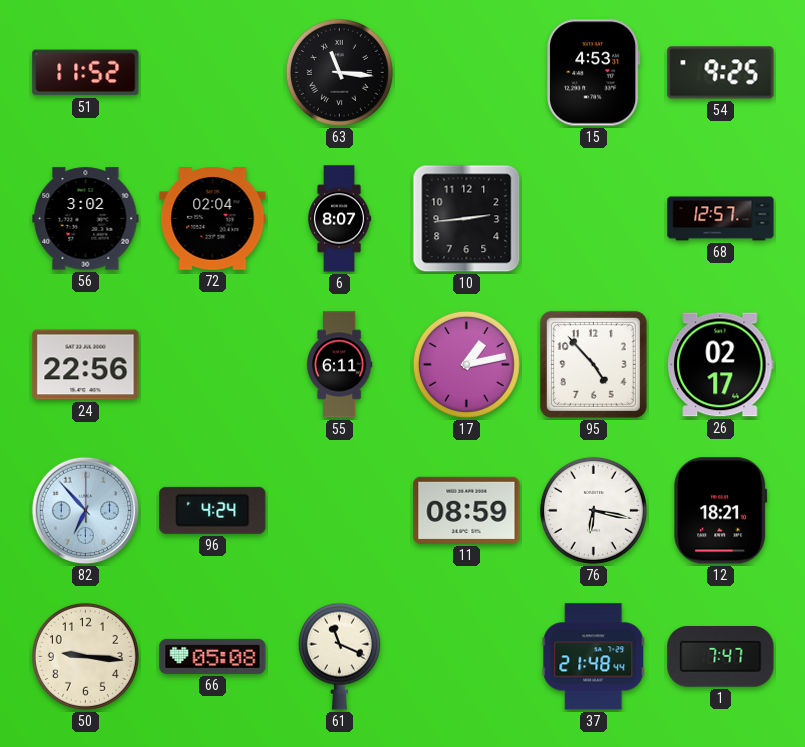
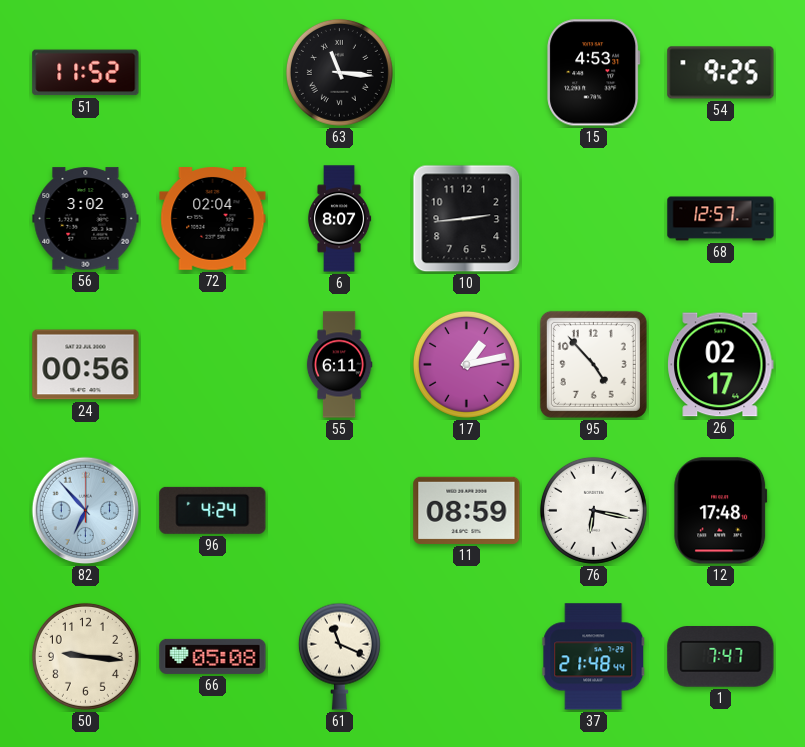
24: 22:56 -> 00:56
12: 18:21 -> 17:48
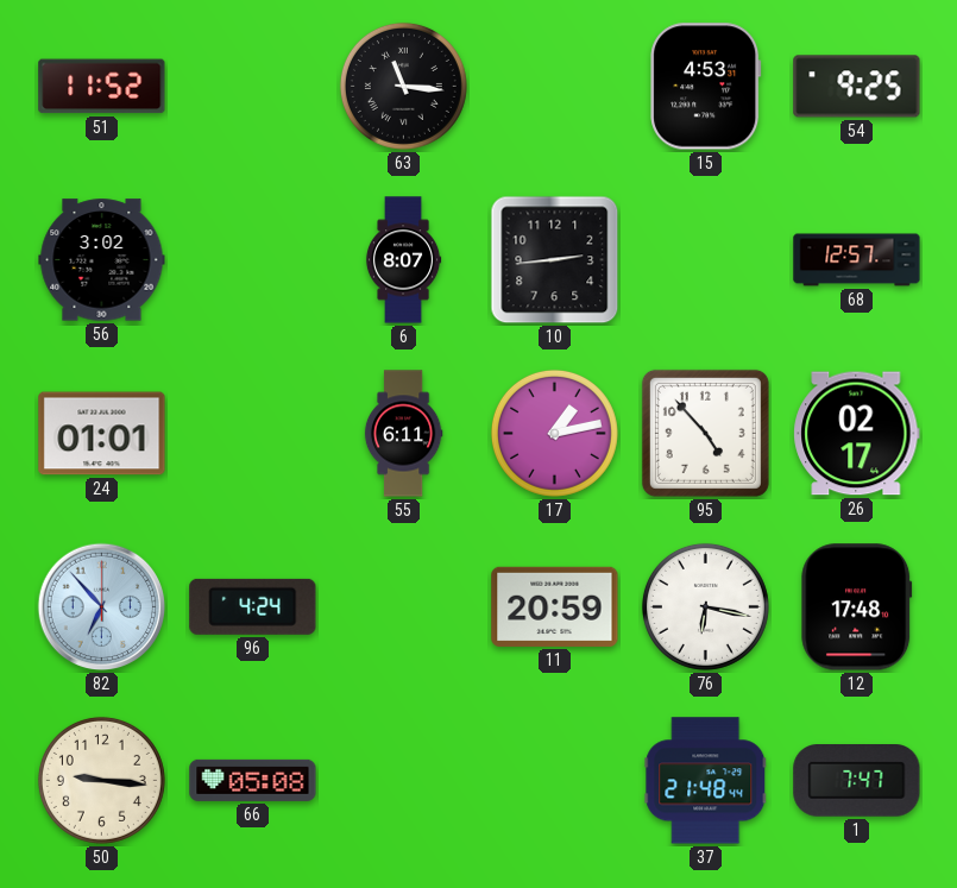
72: 02:04 -> none
24: 00:56 -> 01:01
11: 08:59 -> 20:59
61: 11:19 -> none
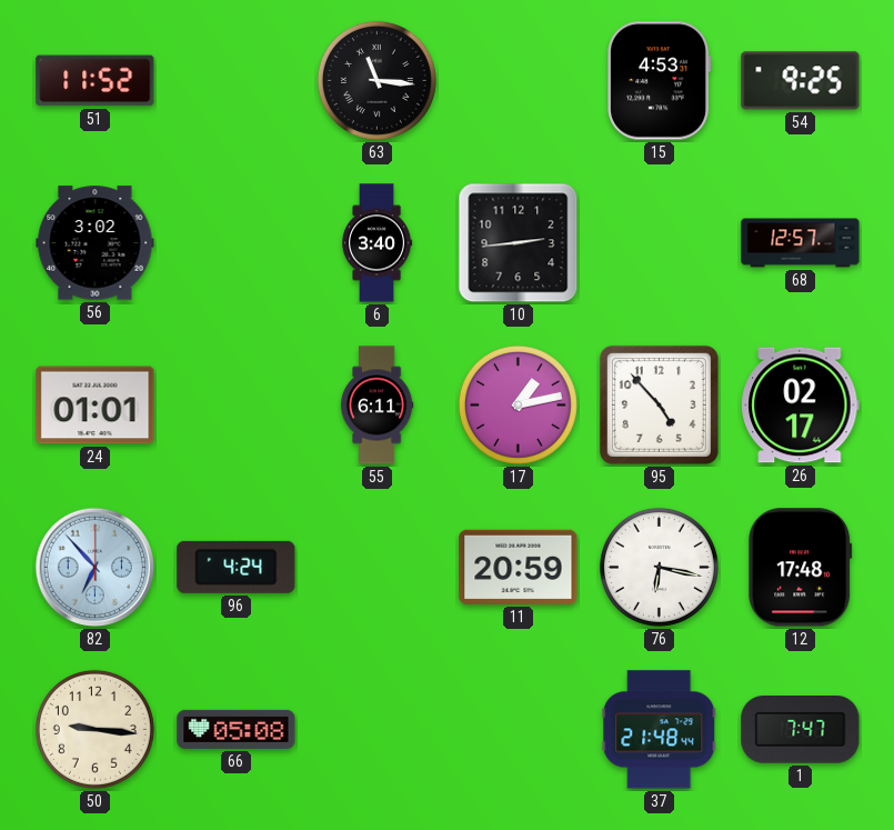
6: 8:07 -> 3:40
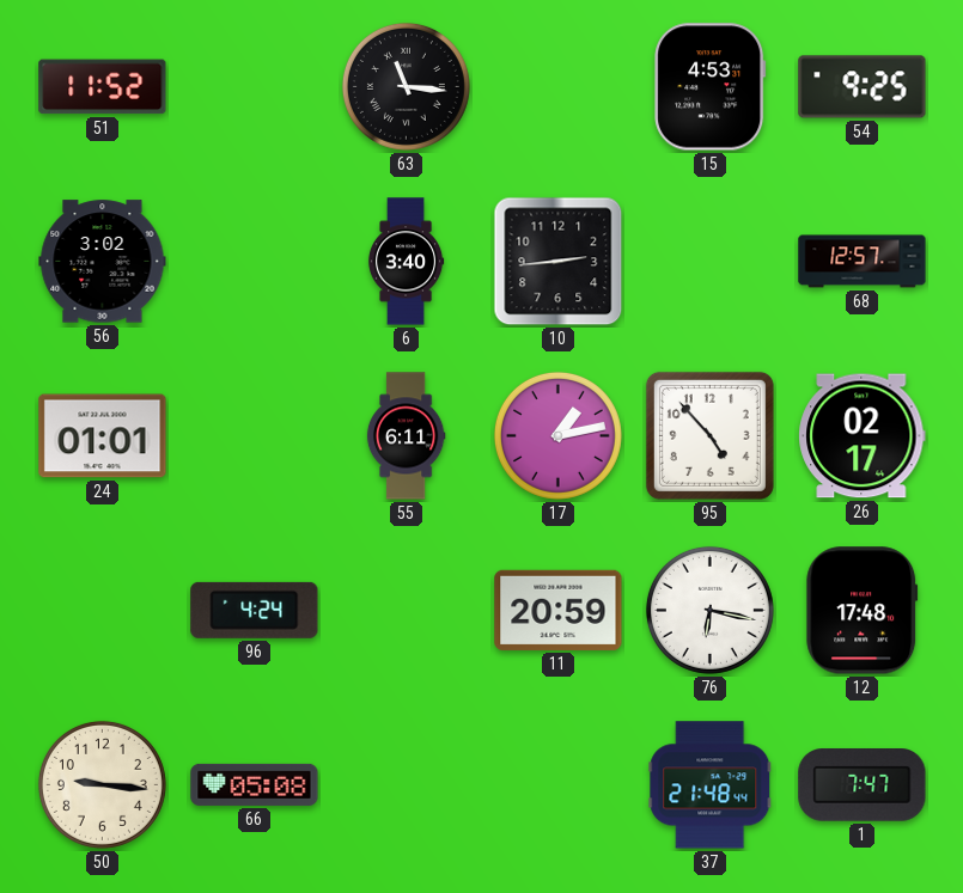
82: 6:53 -> none
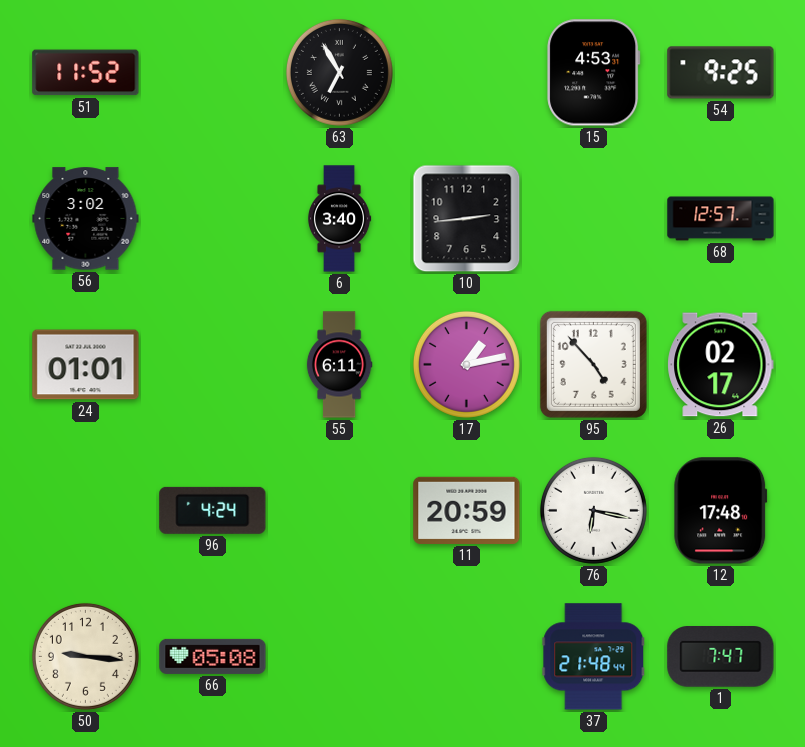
63: 11:16 -> 6:55
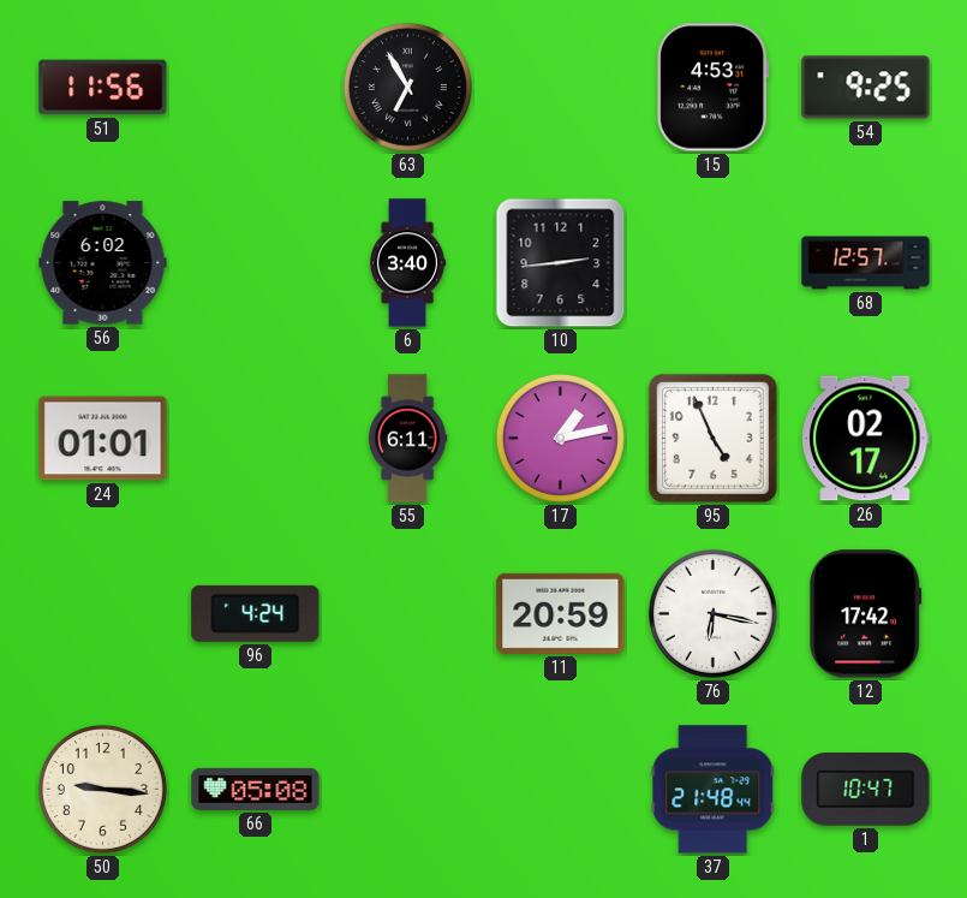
51: 11:52 -> 11:56
56: 3:02 -> 6:02
95: 4:53 -> 4:56
12: 17:48 -> 17:42
1: 7:47 -> 10:47
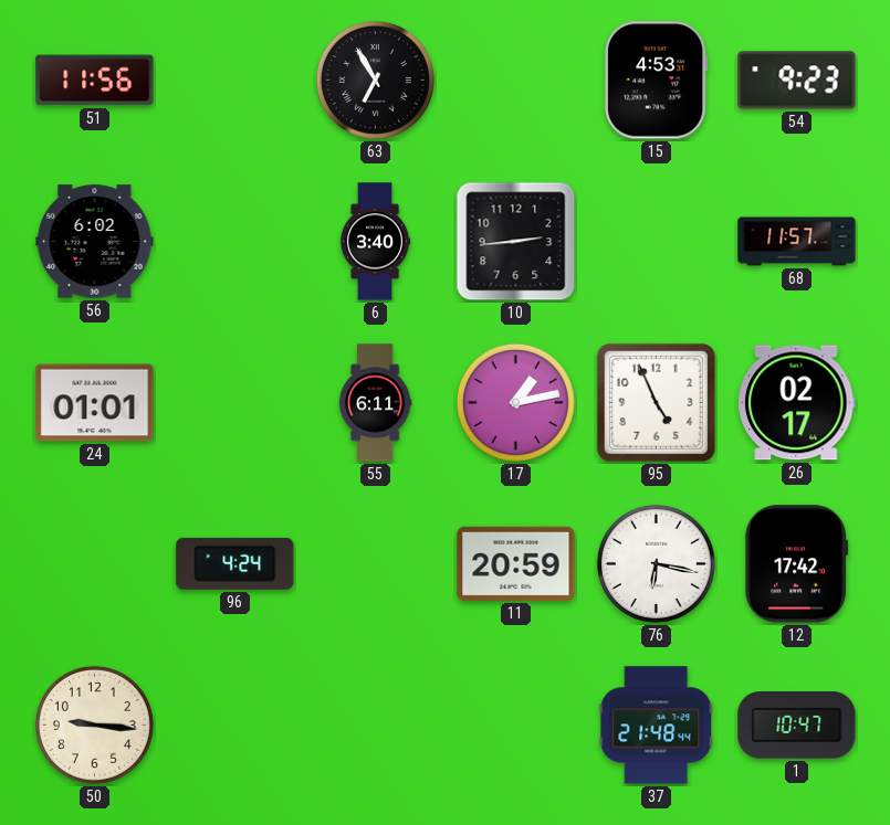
54: 9:25 -> 9:23
68: 12:57 -> 11:57
66: 05:08 -> none
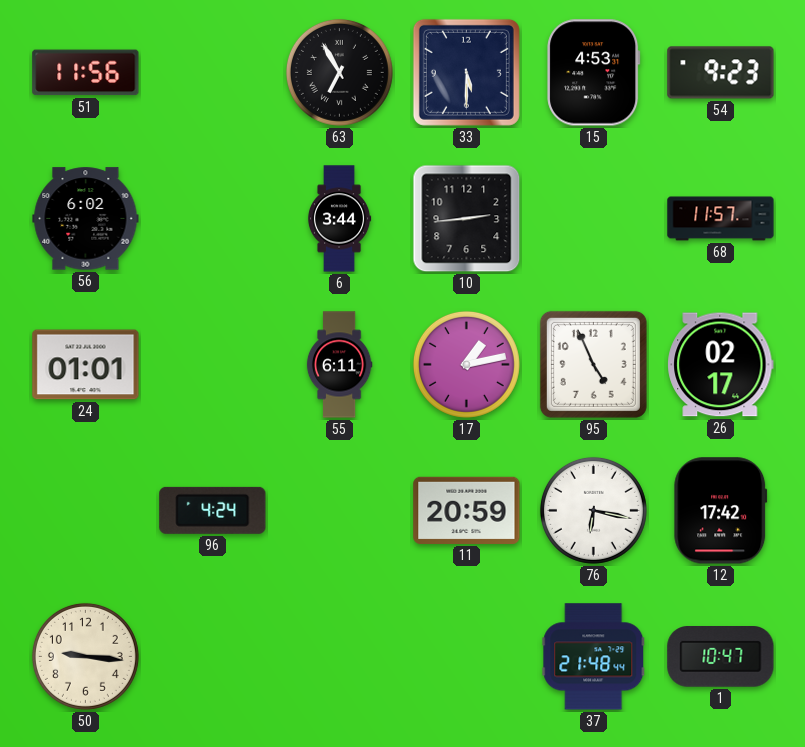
33: none -> 5:30
6: 3:40 -> 3:44
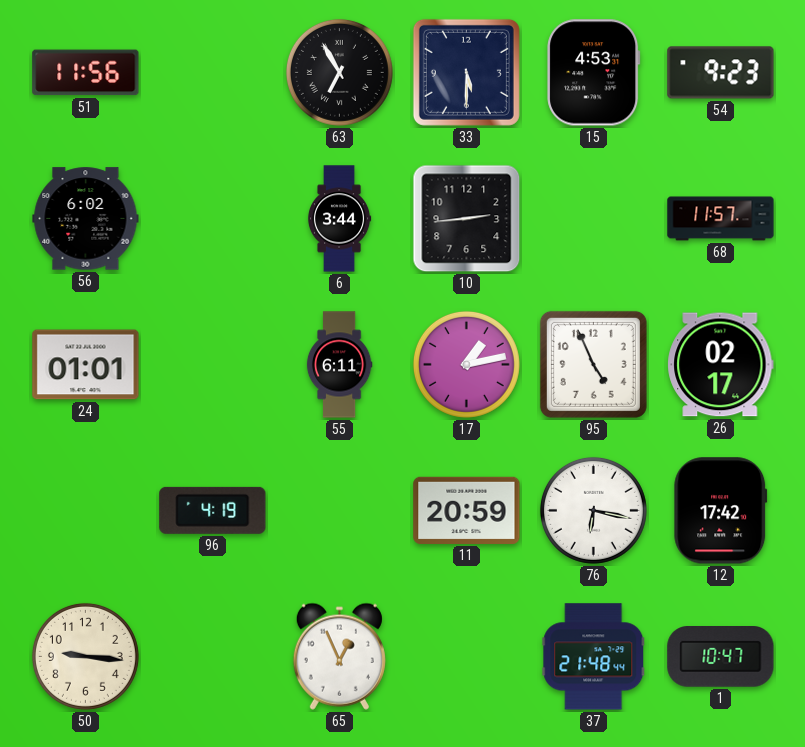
96: 4:24 -> 4:19
65: none -> 12:56
